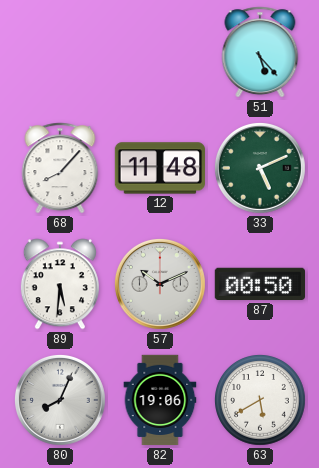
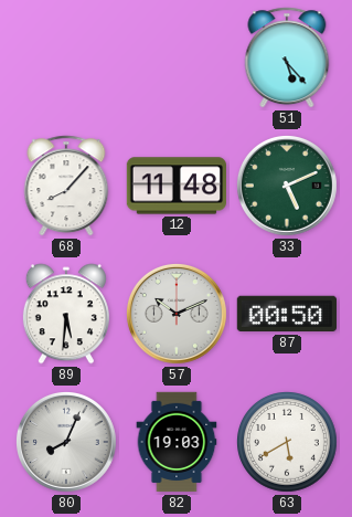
82: 19:06 -> 19:03
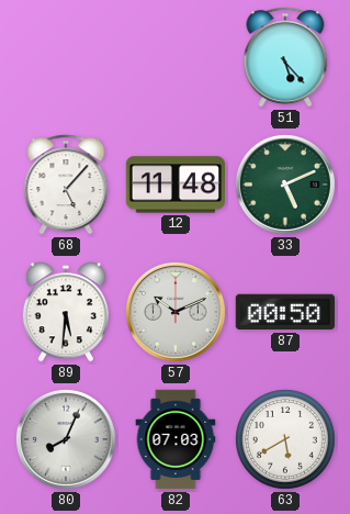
68: 8:07 -> 5:07
82: 19:03 -> 07:03
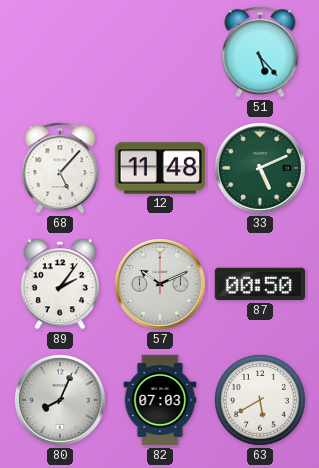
89: 5:31 -> 2:06
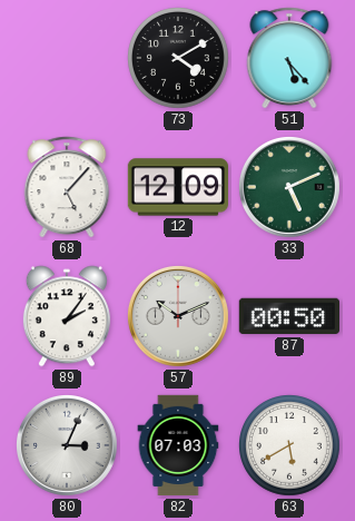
73: none -> 4:10
12: 11:48 -> 12:09
80: 8:04 -> 3:04
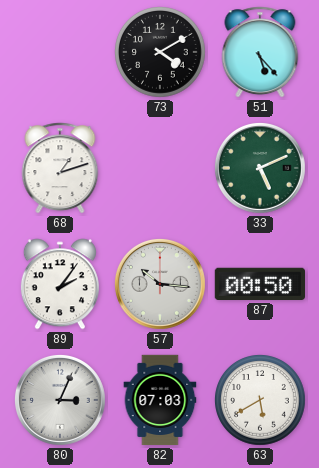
68: 5:07 -> 1:12
12: 12:09 -> none
57: 10:11 -> 10:16
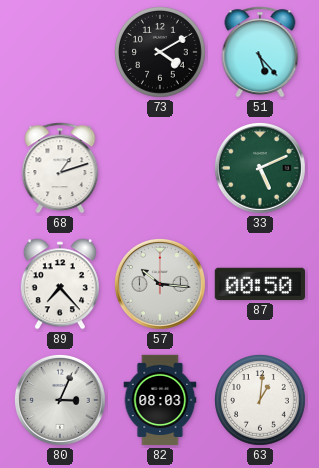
89: 2:06 -> 7:23
82: 07:03 -> 08:03
63: 5:40 -> 1:01
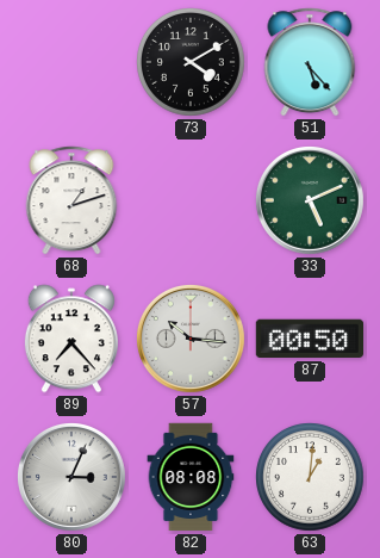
82: 08:03 -> 08:08
